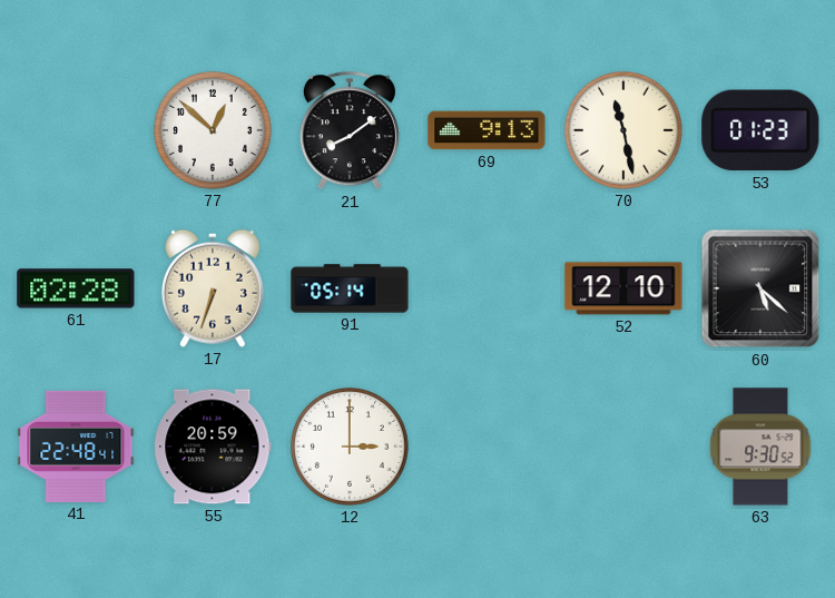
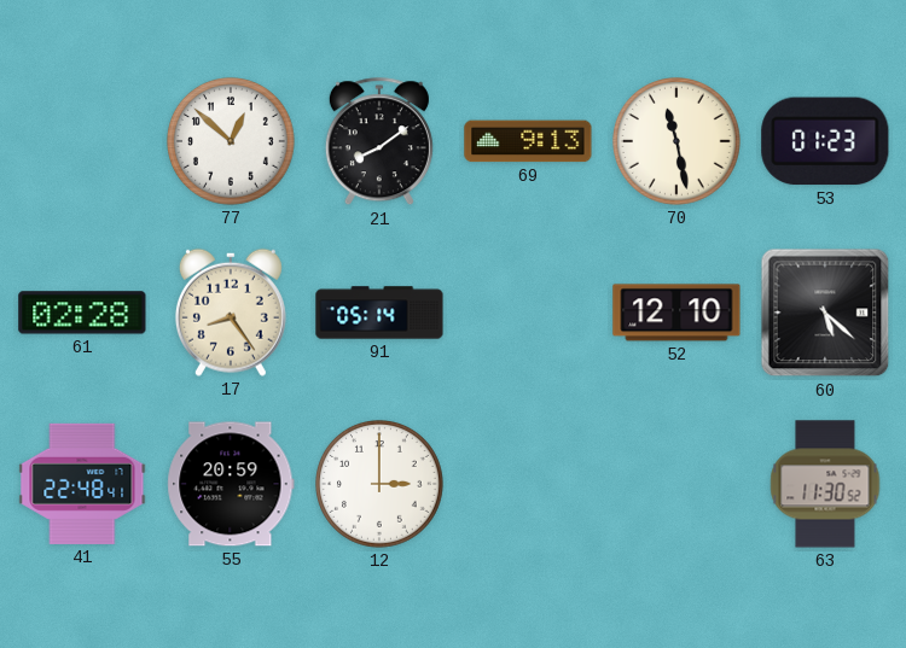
17: 6:33 -> 8:24
63: 9:30 -> 11:30
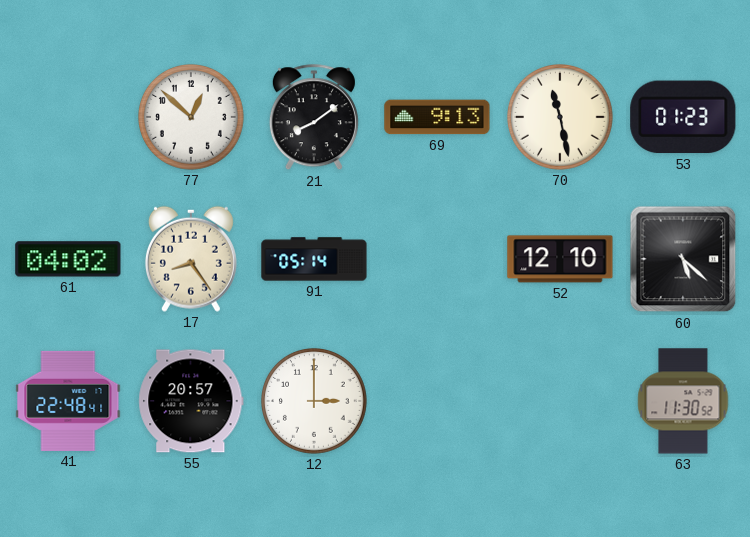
61: 02:28 -> 04:02
55: 20:59 -> 20:57
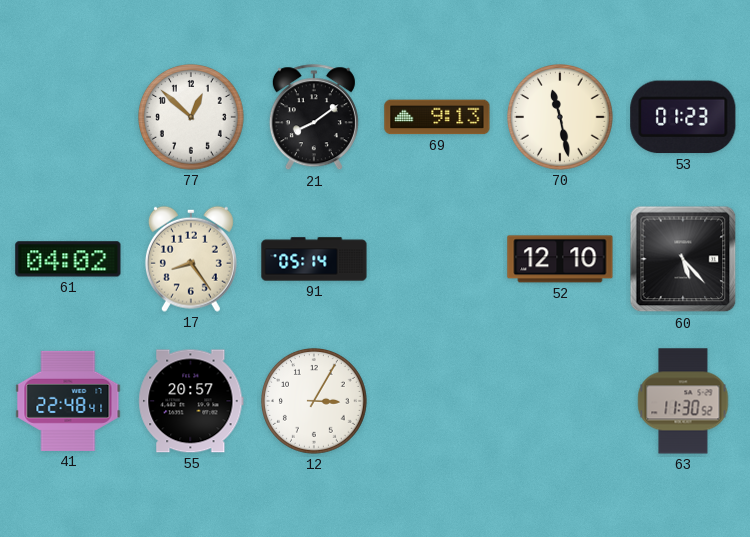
60: 5:22 -> 5:23
12: 3:00 -> 3:05
